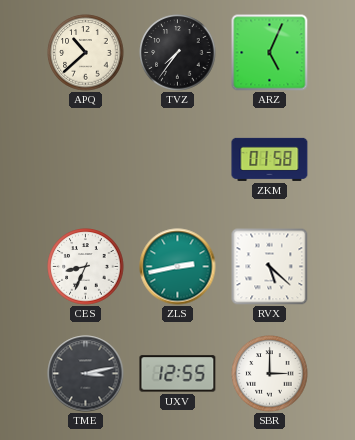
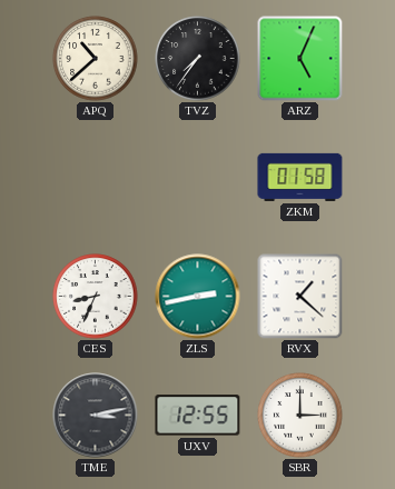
RVX: 5:22 -> 1:22
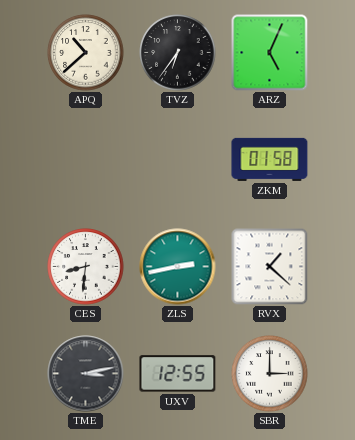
TVZ: 7:36 -> 6:36
CES: 8:34 -> 8:31
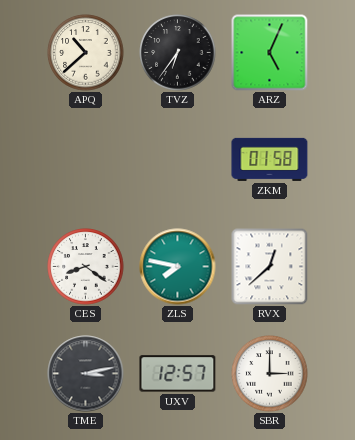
CES: 8:31 -> 8:21
ZLS: 2:43 -> 7:47
RVX: 1:22 -> 12:38
UXV: 12:55 -> 12:57
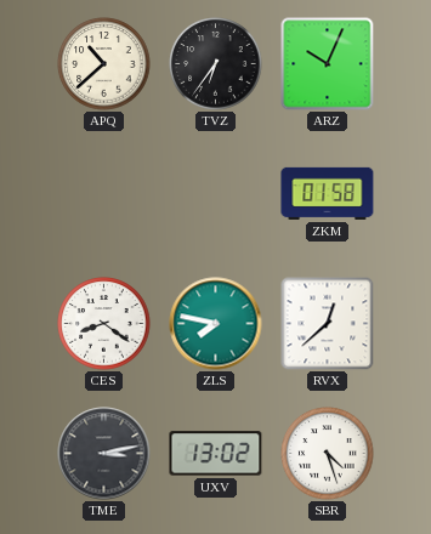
ARZ: 5:04 -> 10:04
UXV: 12:57 -> 13:02
SBR: 3:00 -> 4:27
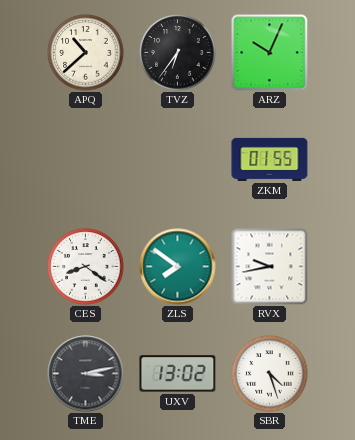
ZKM: 01:58 -> 01:55
ZLS: 7:47 -> 7:51
RVX: 12:38 -> 9:43
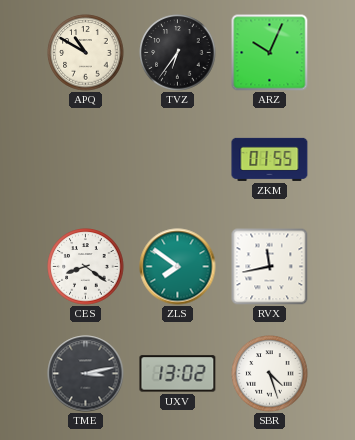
APQ: 10:38 -> 10:50
RVX: 9:43 -> 11:43
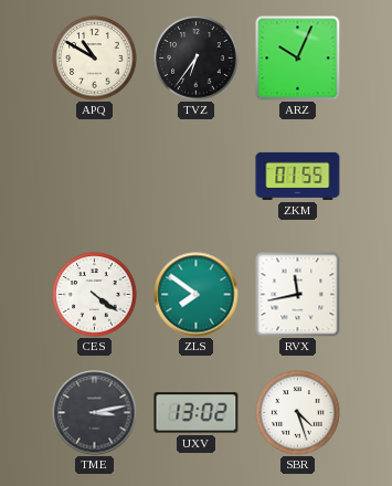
CES: 8:21 -> 4:21
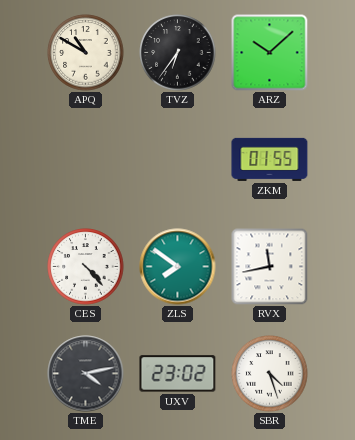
ARZ: 10:04 -> 10:08
CES: 4:21 -> 4:23
TME: 3:13 -> 4:13
UXV: 13:02 -> 23:02
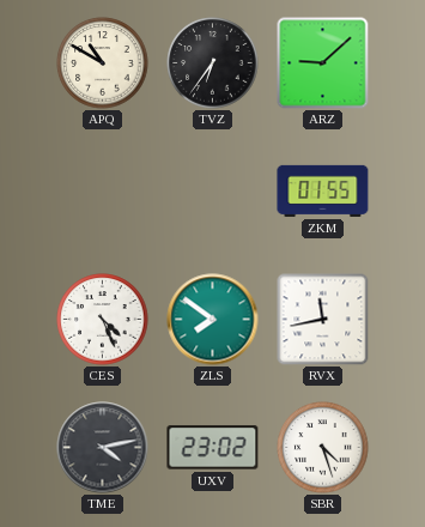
ARZ: 10:08 -> 9:08
CES: 4:23 -> 4:26
